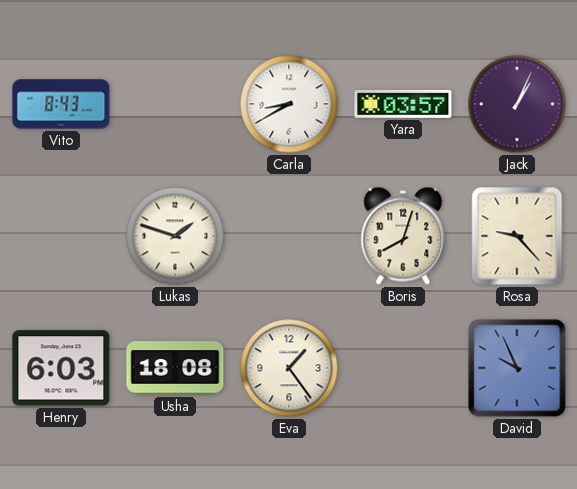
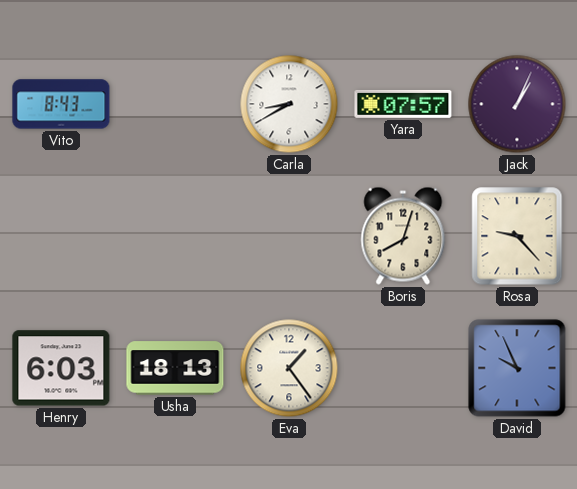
Yara: 03:57 -> 07:57
Lukas: 1:48 -> none
Usha: 18:08 -> 18:13
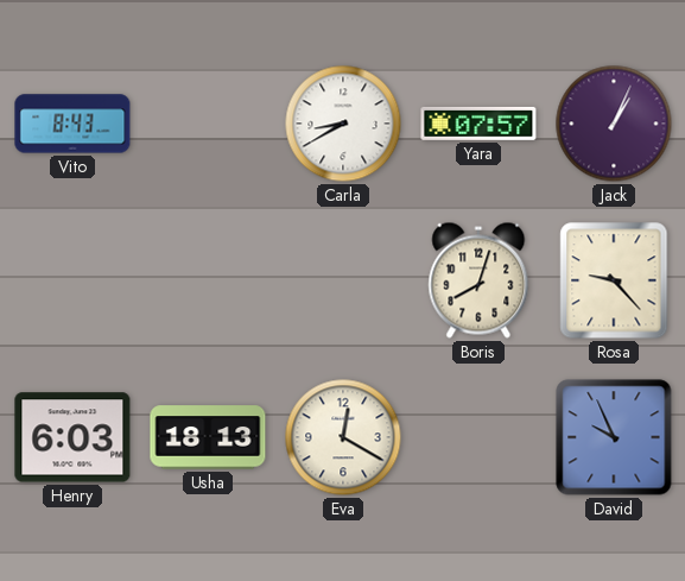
Eva: 1:24 -> 12:20
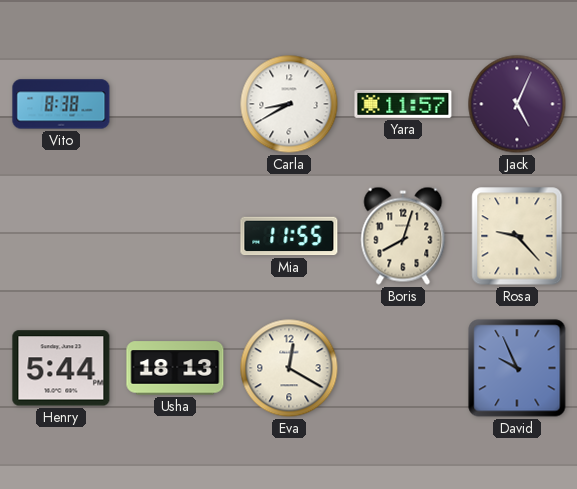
Vito: 8:43 -> 8:38
Yara: 07:57 -> 11:57
Jack: 1:04 -> 5:04
Mia: none -> 11:55
Henry: 6:03 -> 5:44
